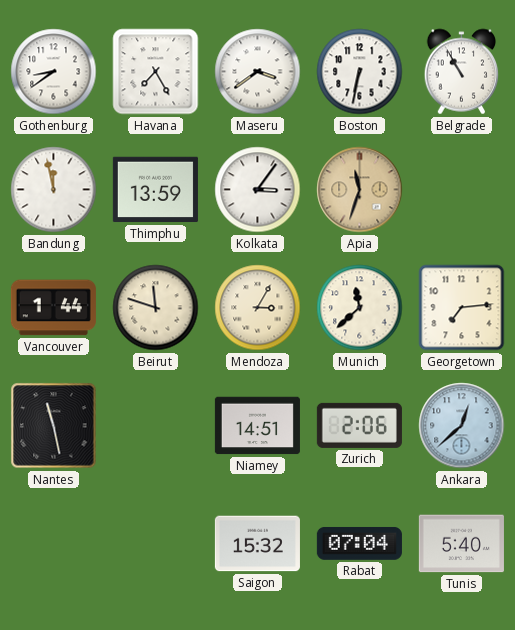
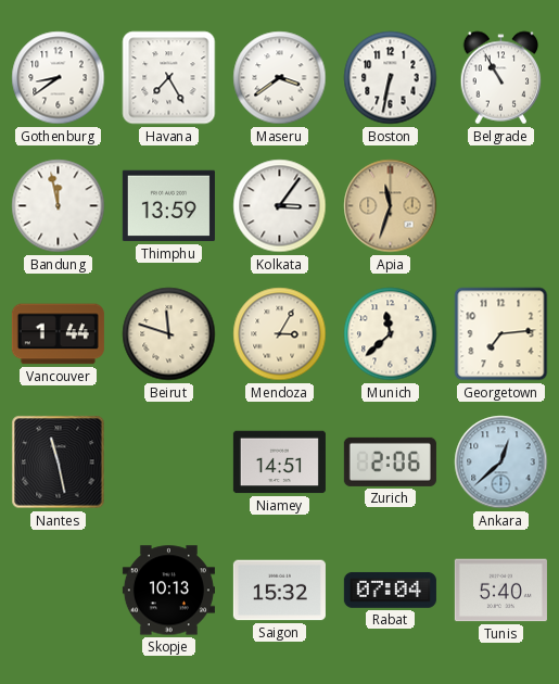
Skopje: none -> 10:13
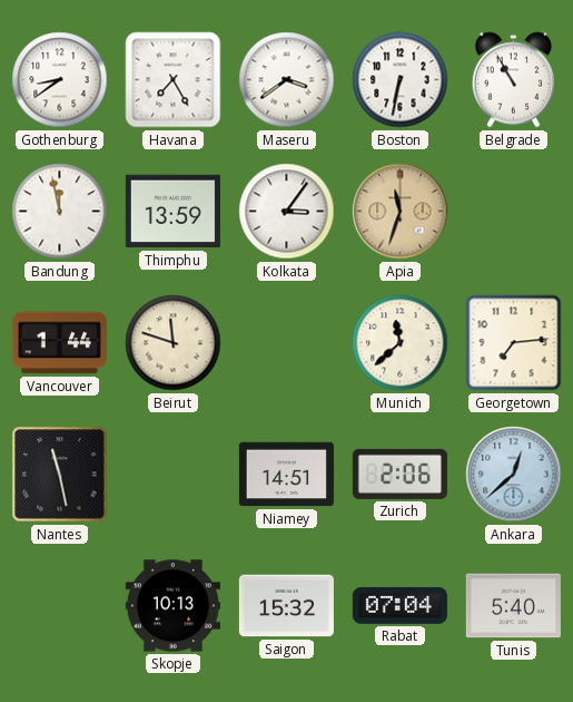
Mendoza: 3:05 -> none
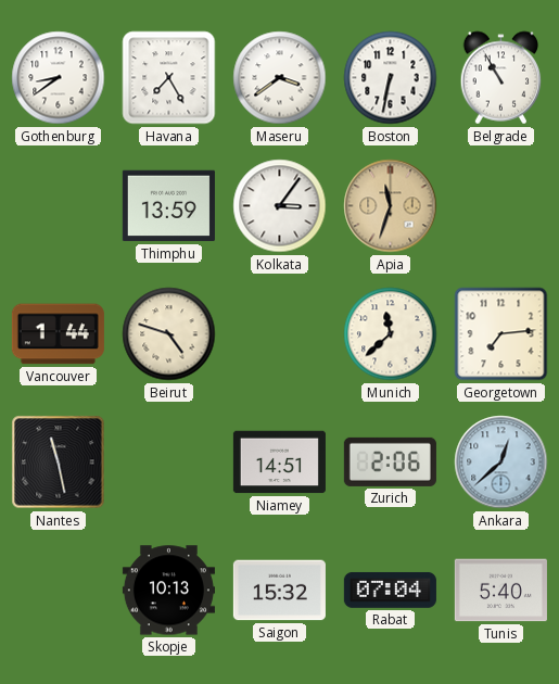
Bandung: 11:58 -> none
Beirut: 11:48 -> 4:48
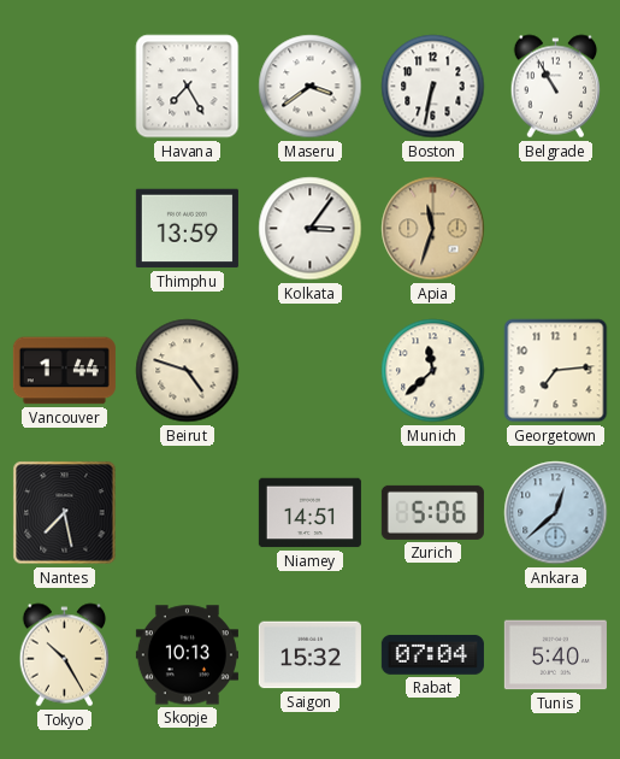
Gothenburg: 8:39 -> none
Nantes: 11:28 -> 7:28
Zurich: 2:06 -> 5:06
Tokyo: none -> 10:25
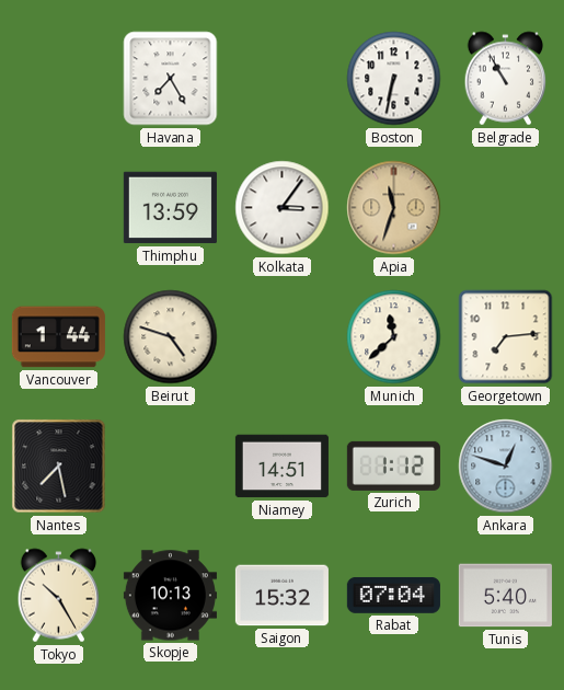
Maseru: 3:39 -> none
Zurich: 5:06 -> 1:12
Ankara: 12:38 -> 12:48
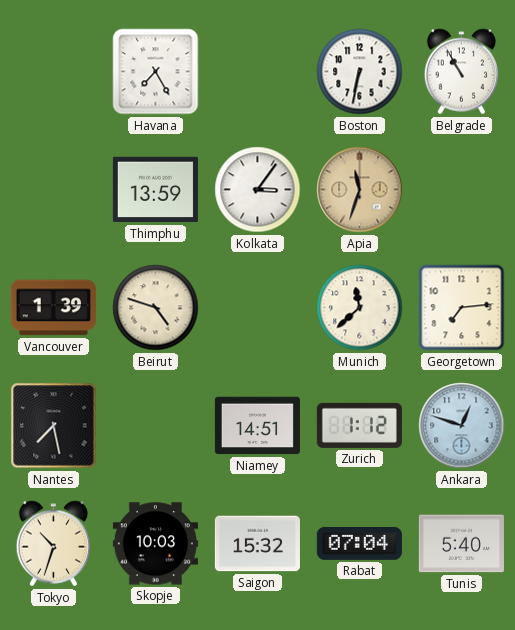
Vancouver: 1:44 -> 1:39
Tokyo: 10:25 -> 10:33
Skopje: 10:13 -> 10:03
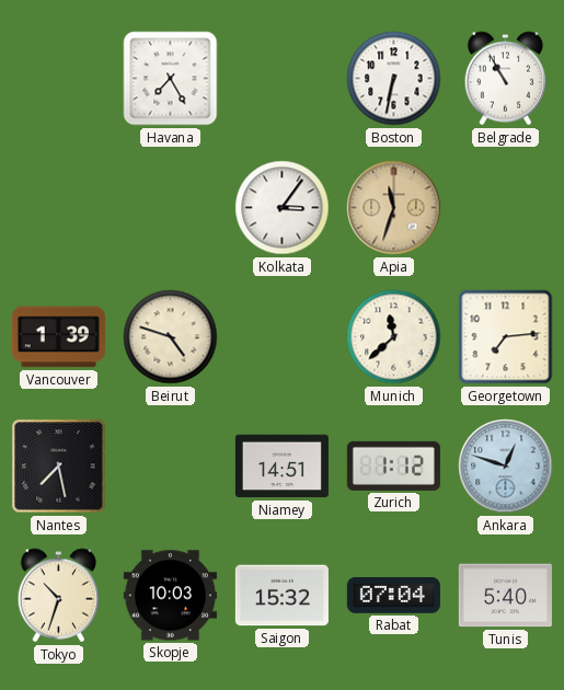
Thimphu: 13:59 -> none
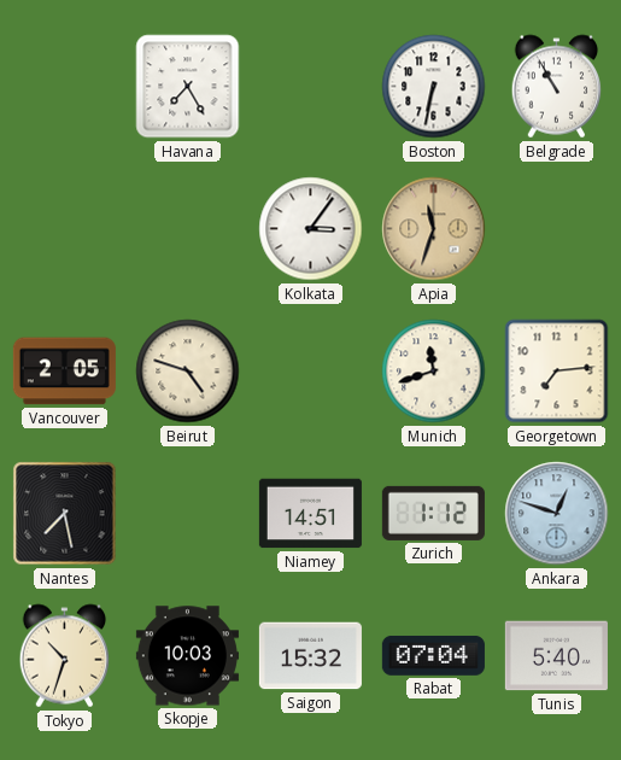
Vancouver: 1:39 -> 2:05
Munich: 11:38 -> 11:42
